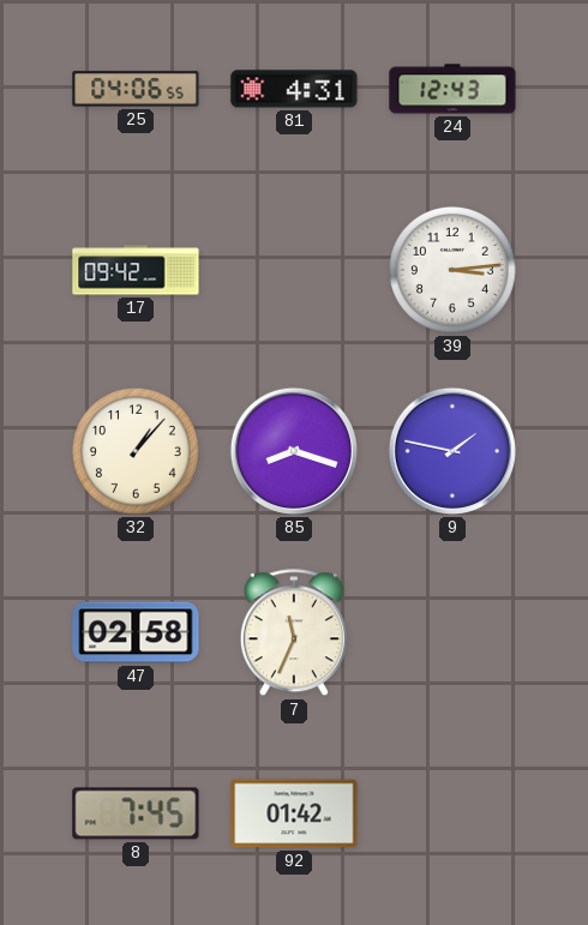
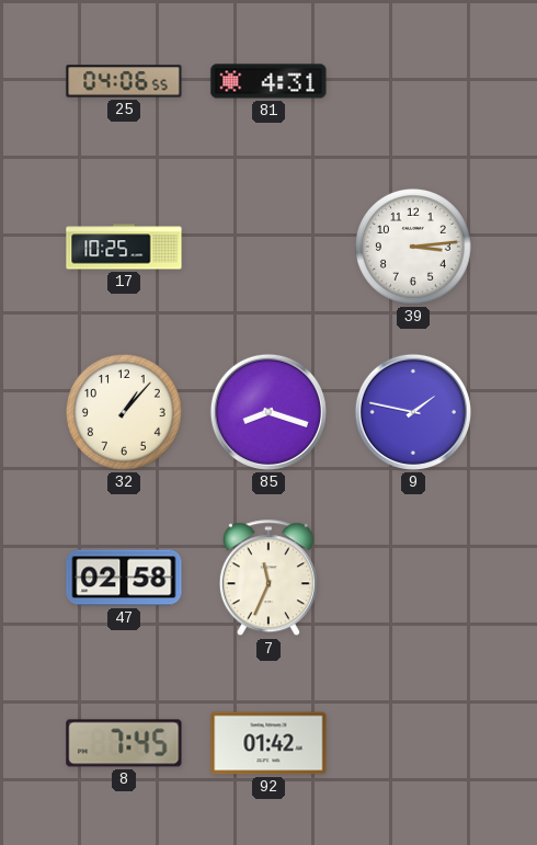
24: 12:43 -> none
17: 09:42 -> 10:25
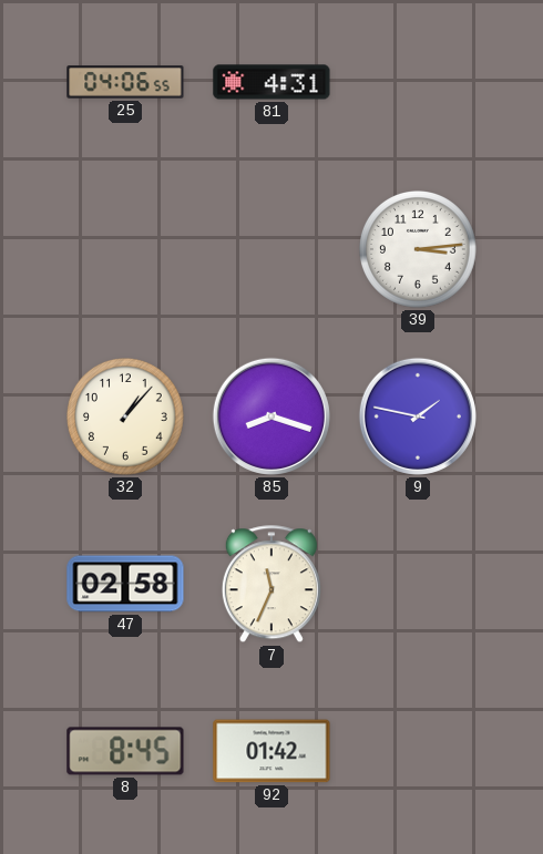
17: 10:25 -> none
8: 7:45 -> 8:45
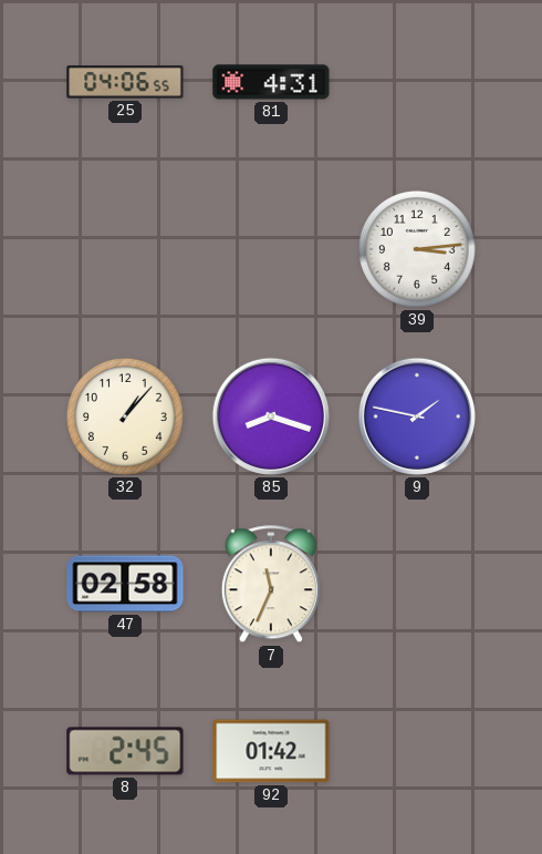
8: 8:45 -> 2:45
